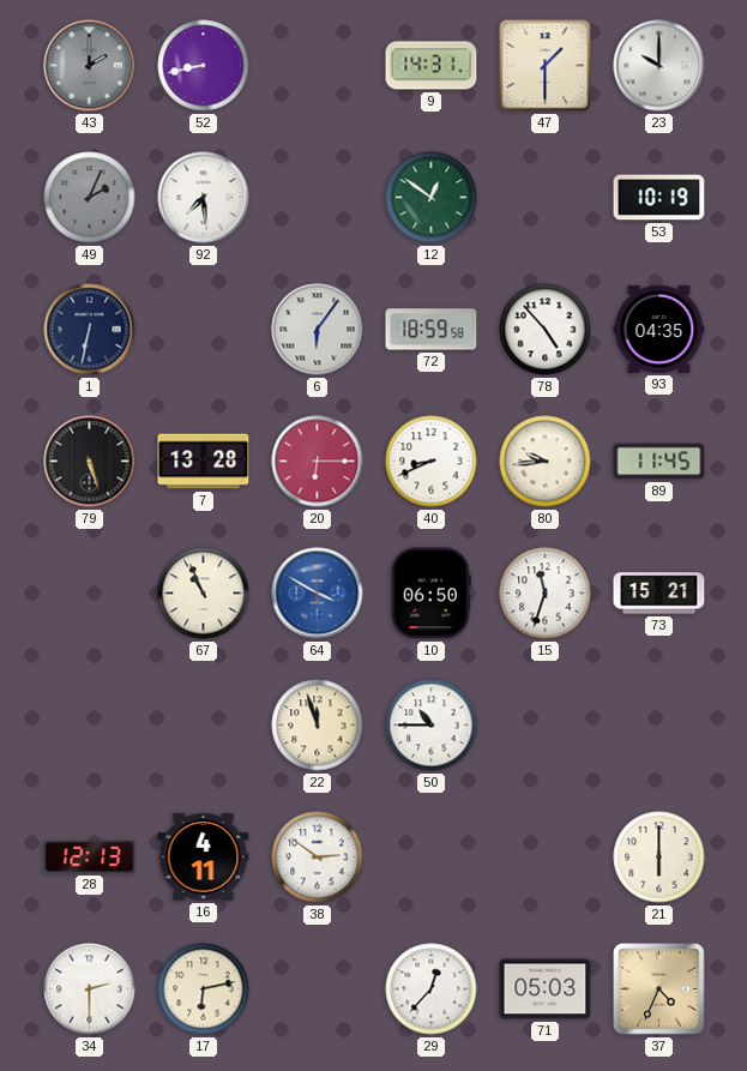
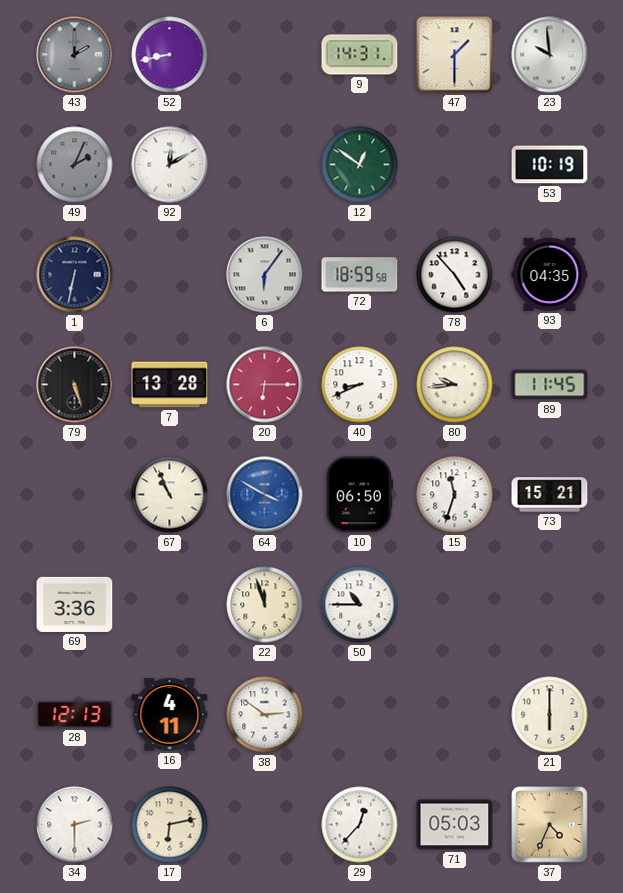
23: 10:00 -> 9:59
92: 7:29 -> 12:10
69: none -> 3:36
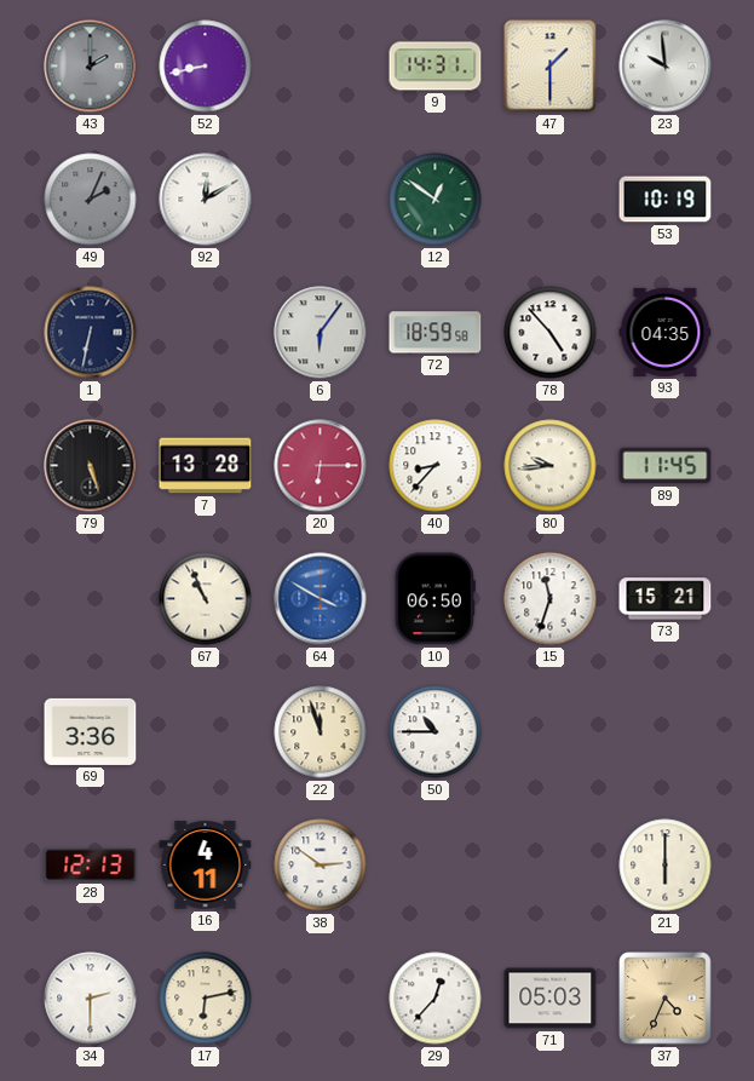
40: 8:41 -> 8:37
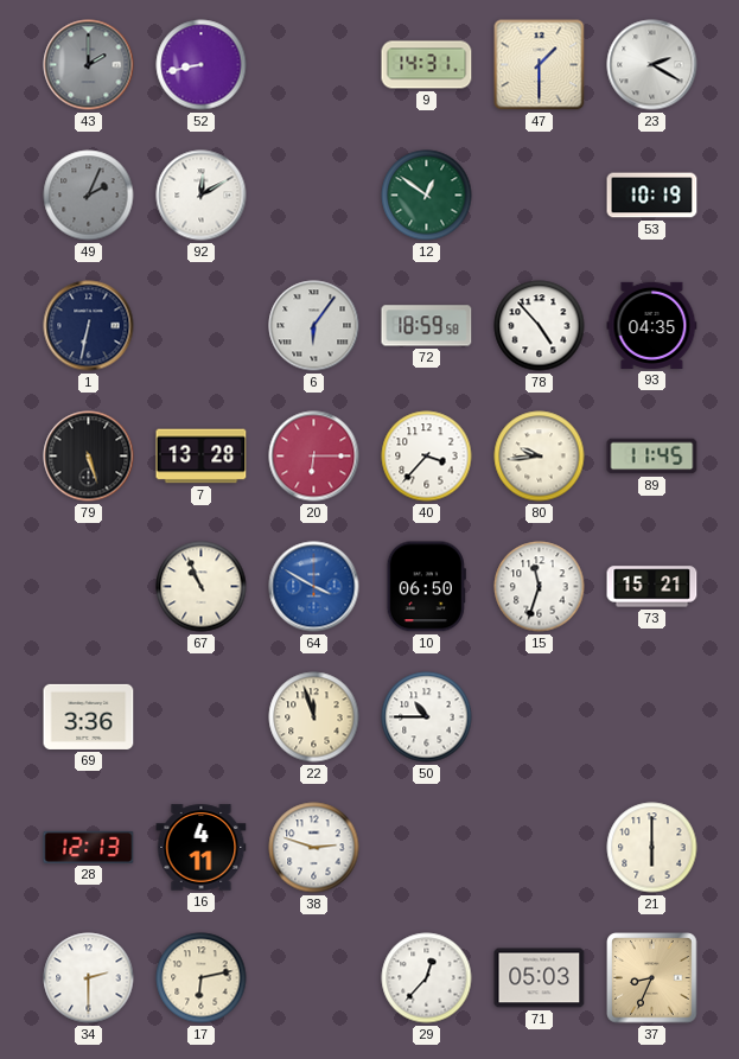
23: 9:59 -> 2:20
40: 8:37 -> 3:37
38: 2:51 -> 2:48
37: 4:34 -> 8:34
